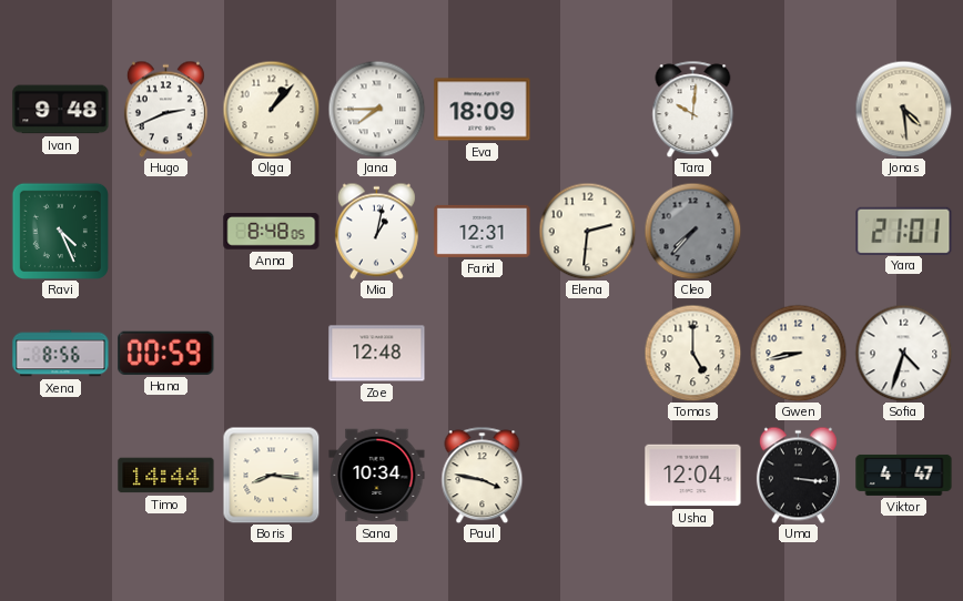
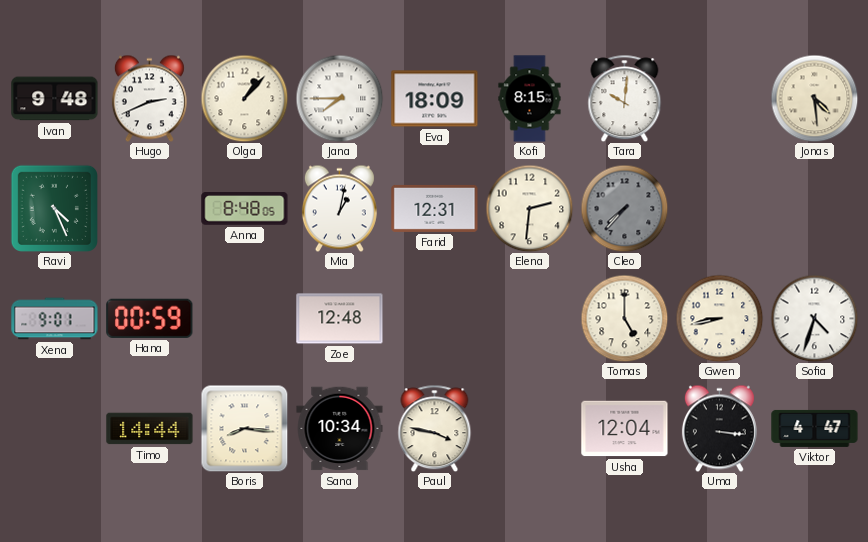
Kofi: none -> 8:15
Yara: 21:01 -> none
Xena: 8:56 -> 9:01
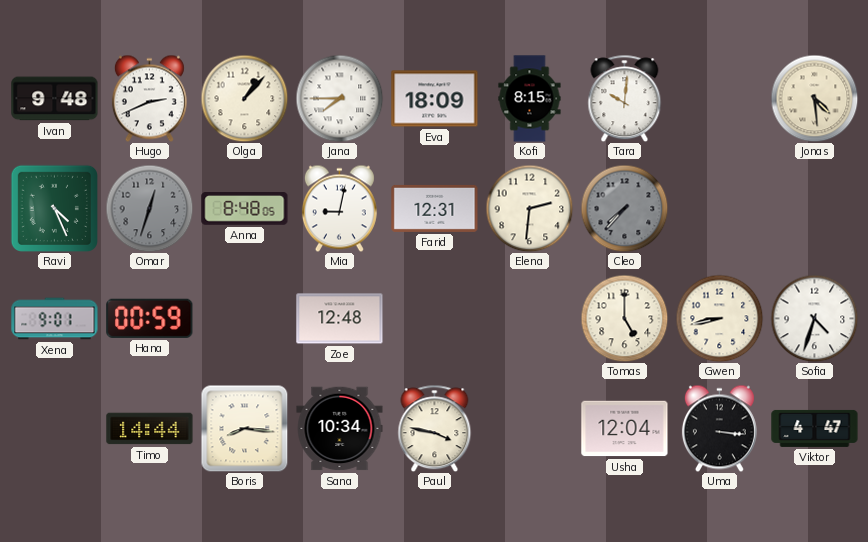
Omar: none -> 12:33
Mia: 1:02 -> 9:02
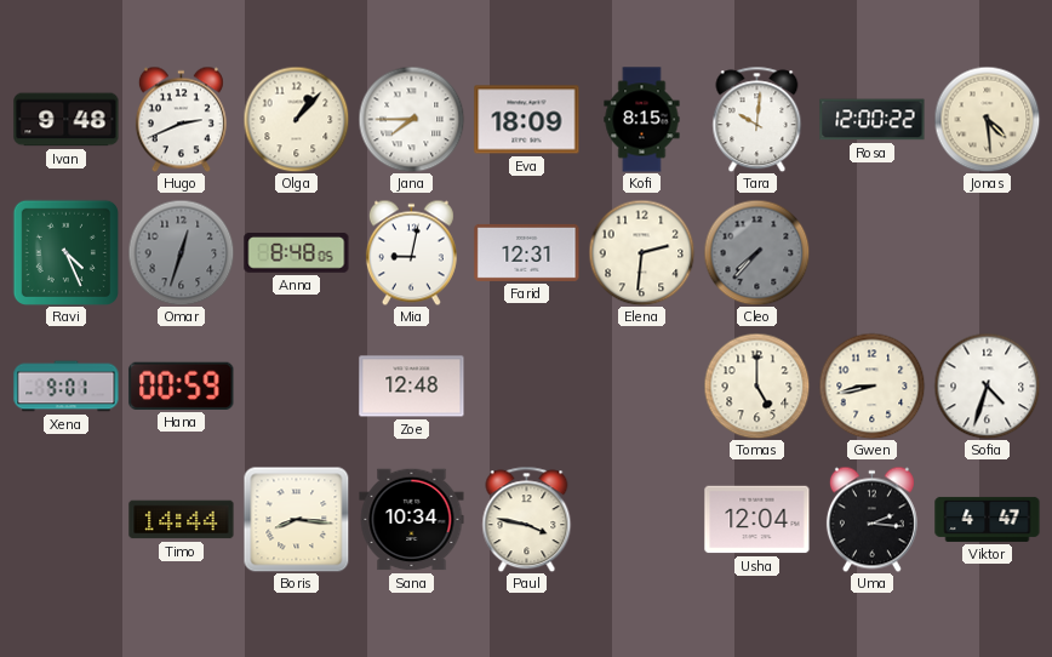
Rosa: none -> 12:00
Uma: 3:16 -> 2:16
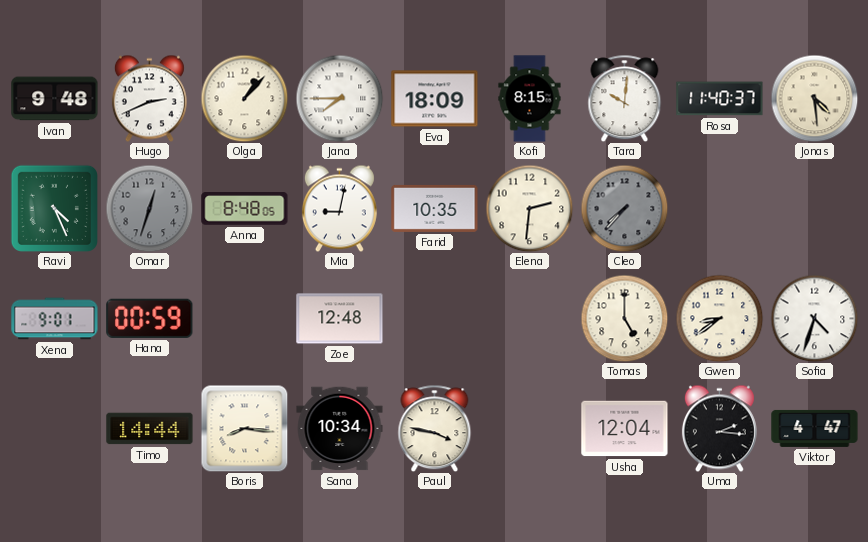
Rosa: 12:00 -> 11:40
Farid: 12:31 -> 10:35
Gwen: 8:43 -> 8:39
